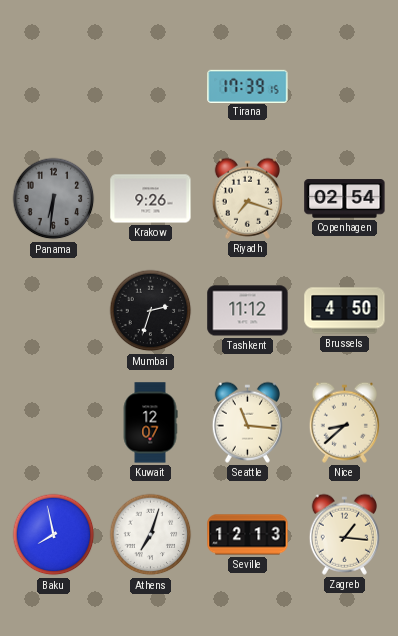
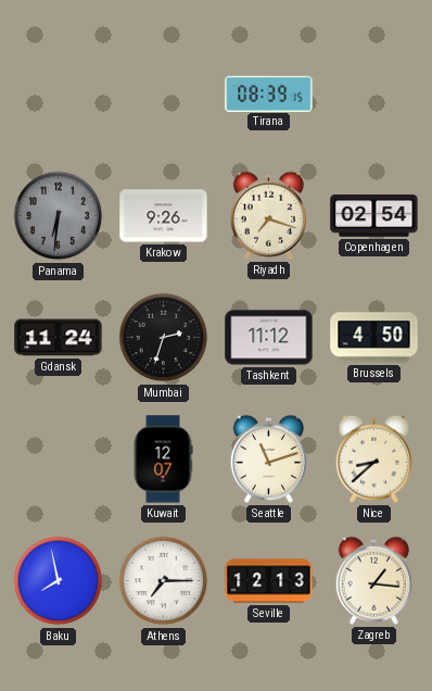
Tirana: 17:39 -> 08:39
Gdansk: none -> 11:24
Seattle: 11:16 -> 11:12
Athens: 7:03 -> 7:15
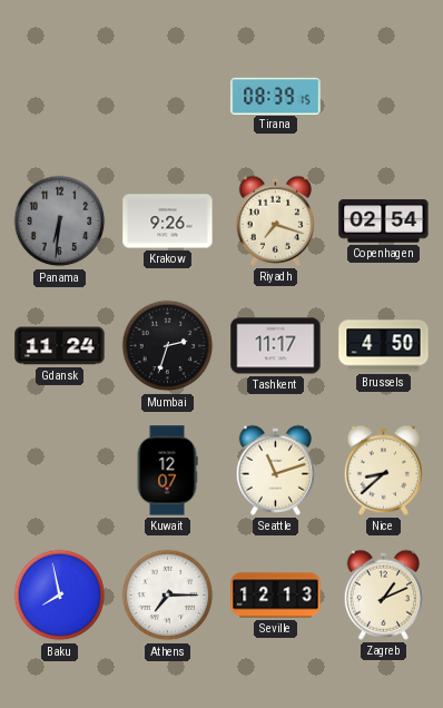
Tashkent: 11:12 -> 11:17
Zagreb: 1:16 -> 1:11
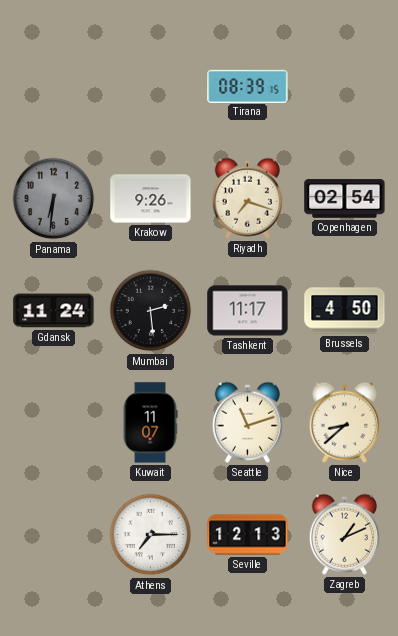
Mumbai: 2:33 -> 2:29
Kuwait: 12:07 -> 11:07
Baku: 7:58 -> none
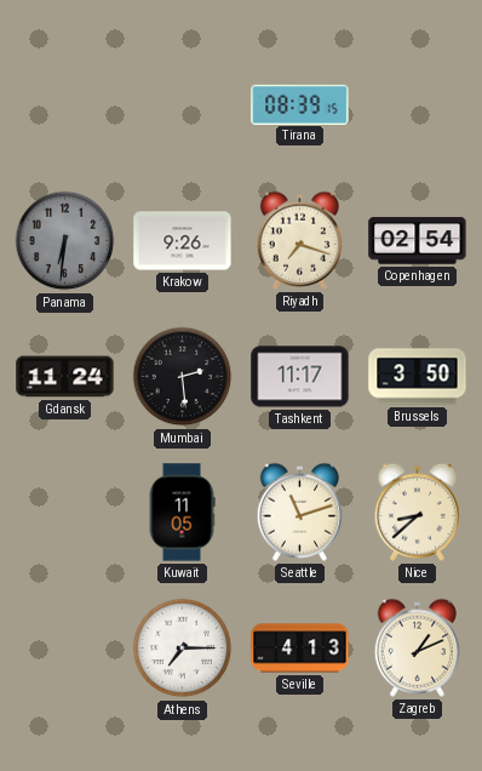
Brussels: 4:50 -> 3:50
Kuwait: 11:07 -> 11:05
Seville: 12:13 -> 4:13
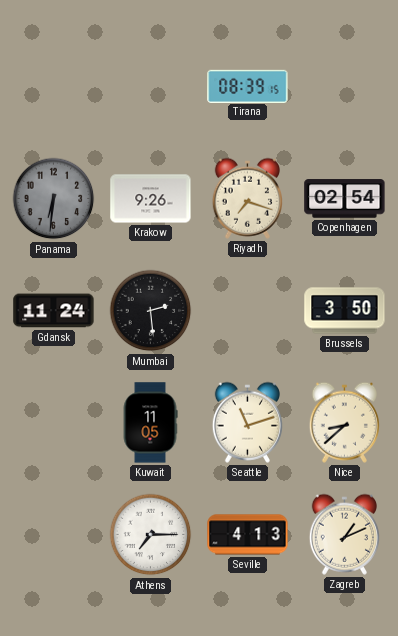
Tashkent: 11:17 -> none
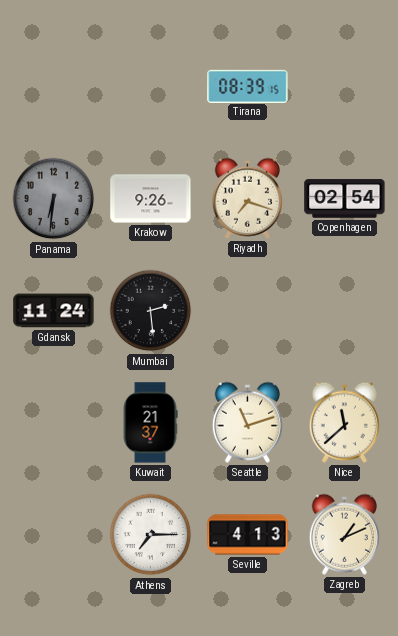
Brussels: 3:50 -> none
Kuwait: 11:05 -> 21:37
Nice: 8:38 -> 11:38
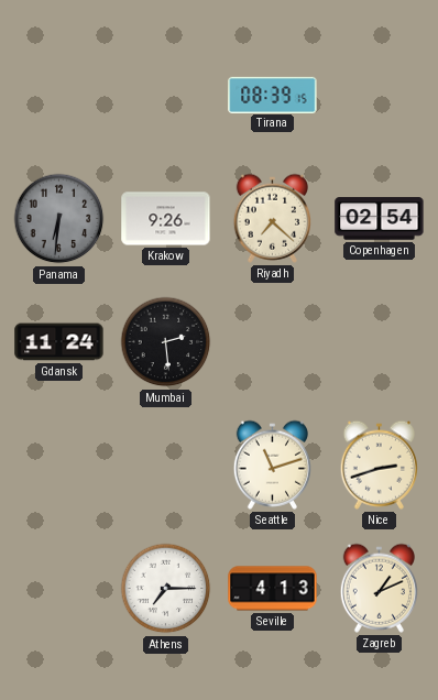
Riyadh: 7:18 -> 7:22
Kuwait: 21:37 -> none
Nice: 11:38 -> 2:42
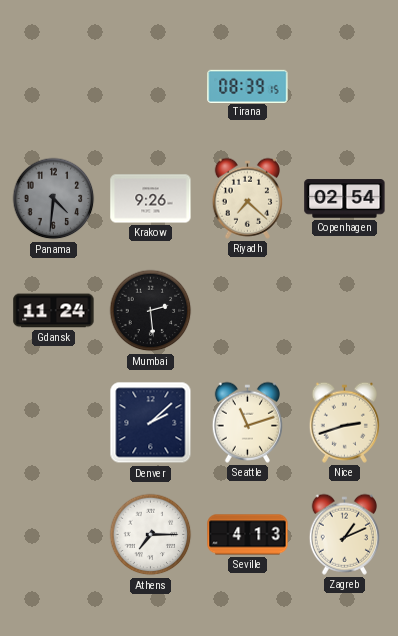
Panama: 6:31 -> 4:31
Denver: none -> 2:08
